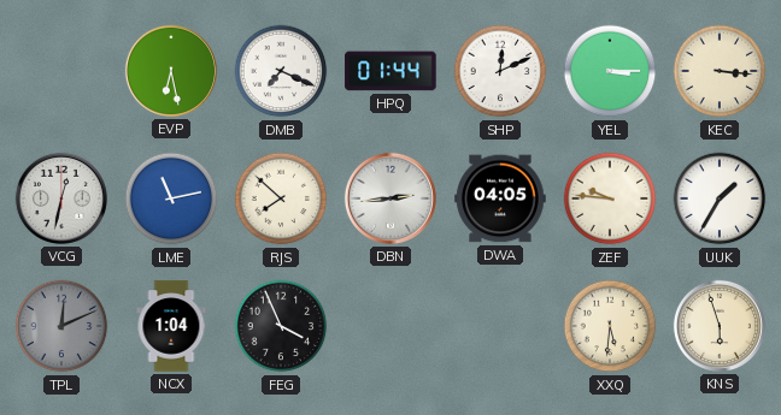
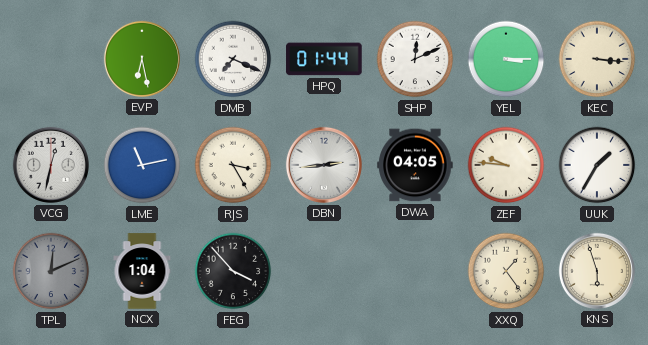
RJS: 7:52 -> 3:25
FEG: 3:56 -> 3:53
XXQ: 5:31 -> 1:24
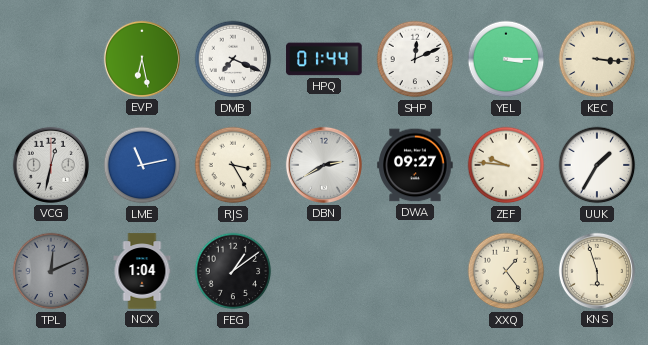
DBN: 2:44 -> 2:40
DWA: 04:05 -> 09:27
FEG: 3:53 -> 1:09
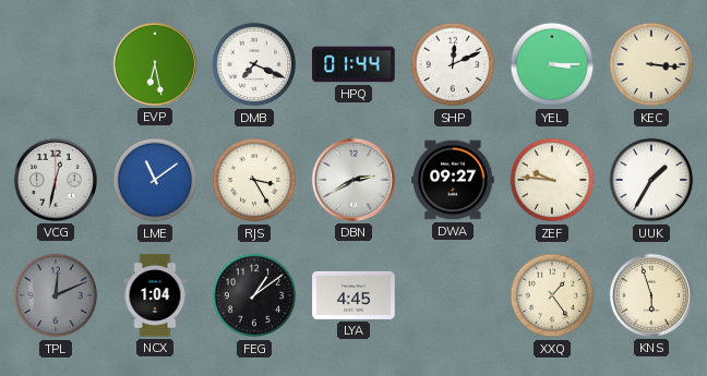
LME: 11:13 -> 11:09
LYA: none -> 4:45
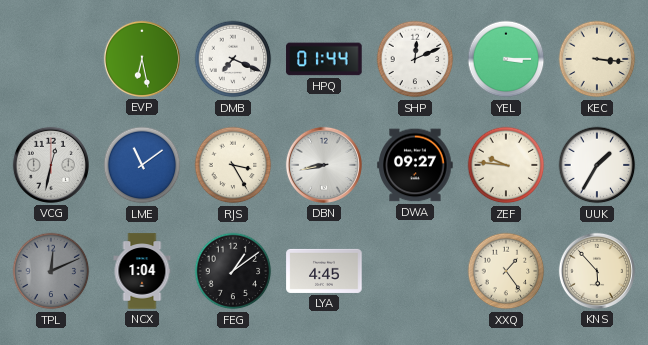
DBN: 2:40 -> 8:43
KNS: 5:57 -> 5:53
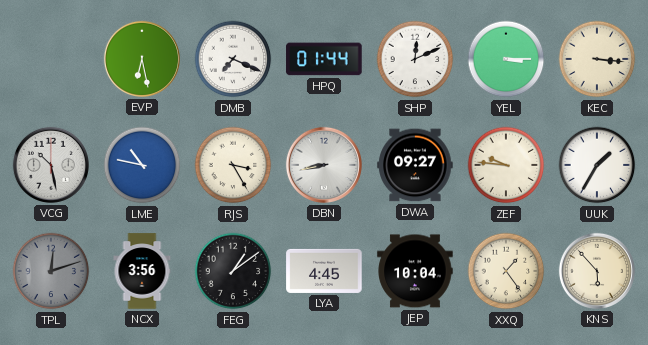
VCG: 12:32 -> 10:28
LME: 11:09 -> 10:47
TPL: 12:11 -> 12:12
NCX: 1:04 -> 3:56
JEP: none -> 10:04
